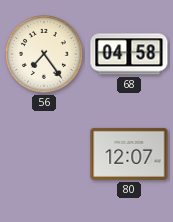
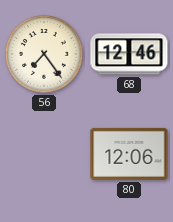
68: 04:58 -> 12:46
80: 12:07 -> 12:06
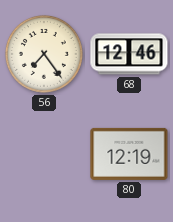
80: 12:06 -> 12:19
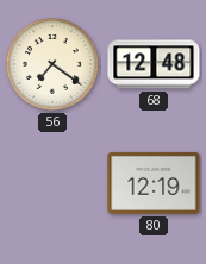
56: 7:24 -> 7:21
68: 12:46 -> 12:48
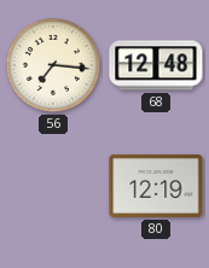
56: 7:21 -> 7:16
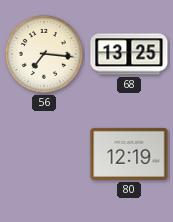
68: 12:48 -> 13:25
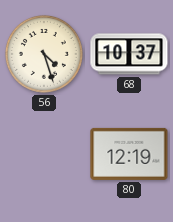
56: 7:16 -> 4:27
68: 13:25 -> 10:37
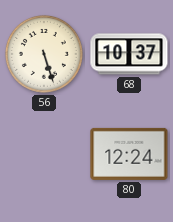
56: 4:27 -> 5:27
80: 12:19 -> 12:24
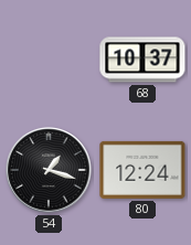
56: 5:27 -> none
54: none -> 1:18
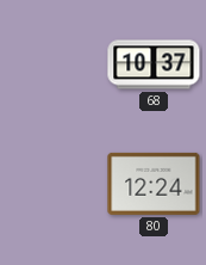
54: 1:18 -> none
